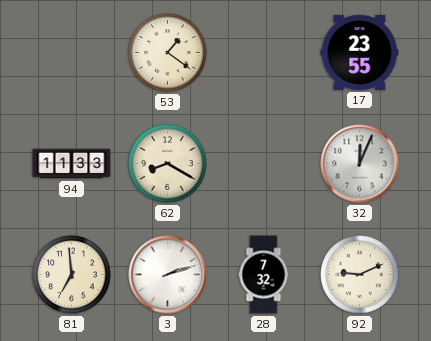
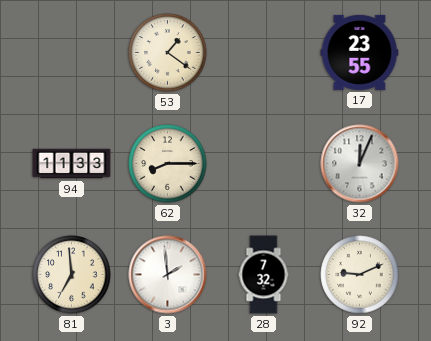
62: 8:20 -> 8:15
3: 2:12 -> 1:59
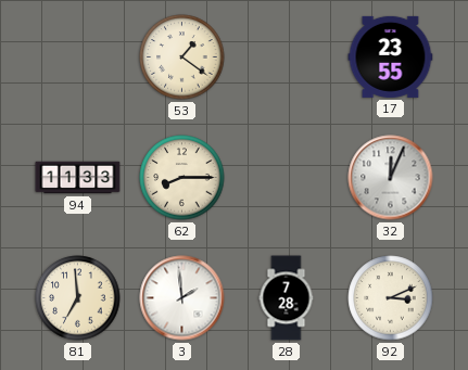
28: 7:32 -> 7:28
92: 9:11 -> 3:11
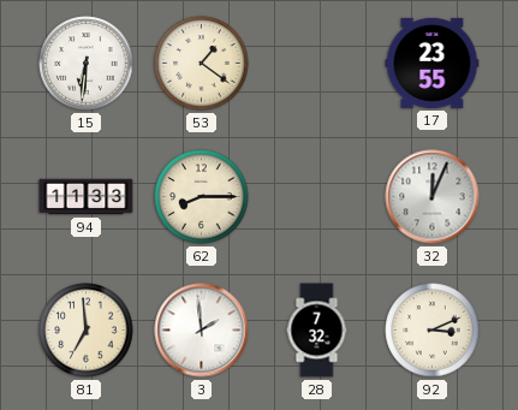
15: none -> 6:31
28: 7:28 -> 7:32
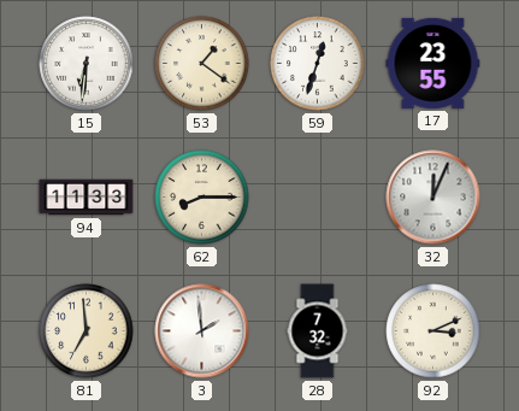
59: none -> 12:33
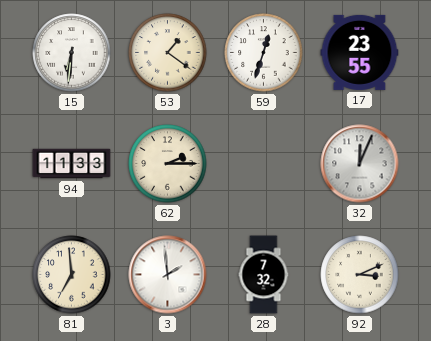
62: 8:15 -> 2:15
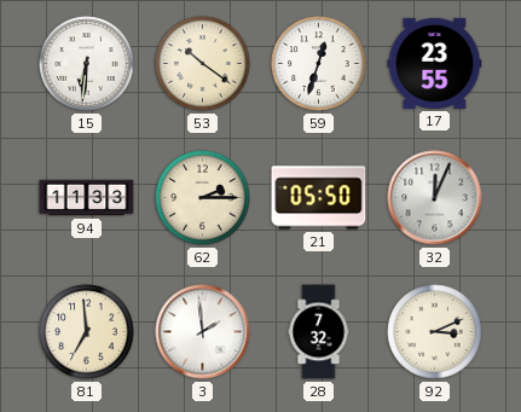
53: 1:21 -> 10:21
21: none -> 05:50
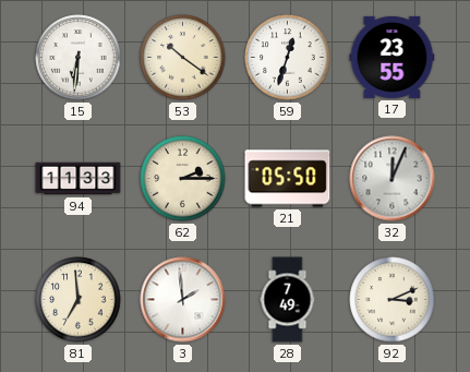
28: 7:32 -> 7:49
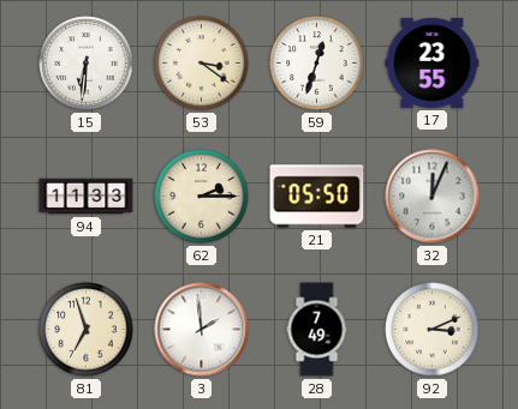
53: 10:21 -> 3:21
81: 6:59 -> 6:57
